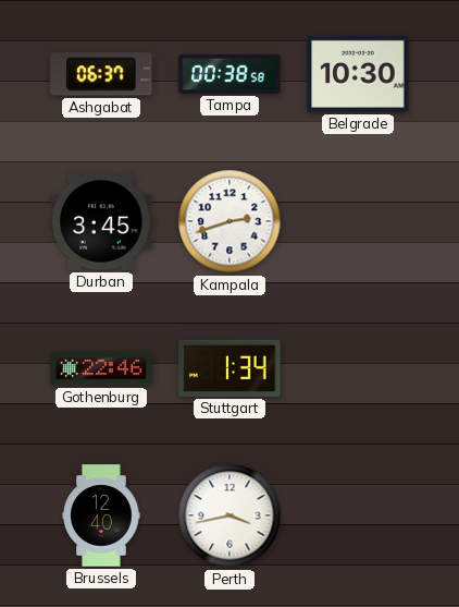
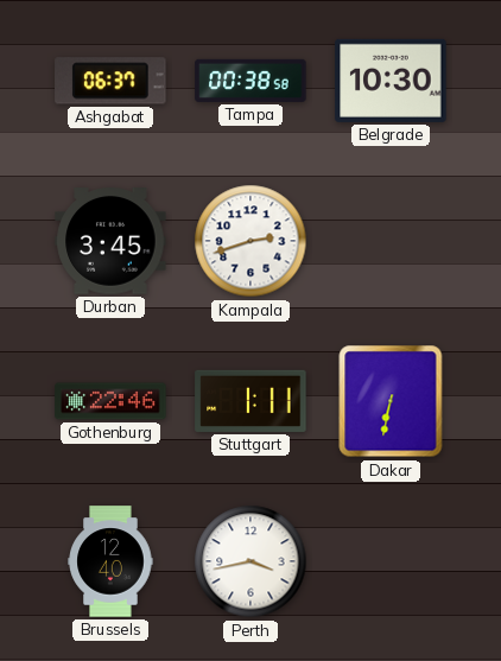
Stuttgart: 1:34 -> 1:11
Dakar: none -> 6:32
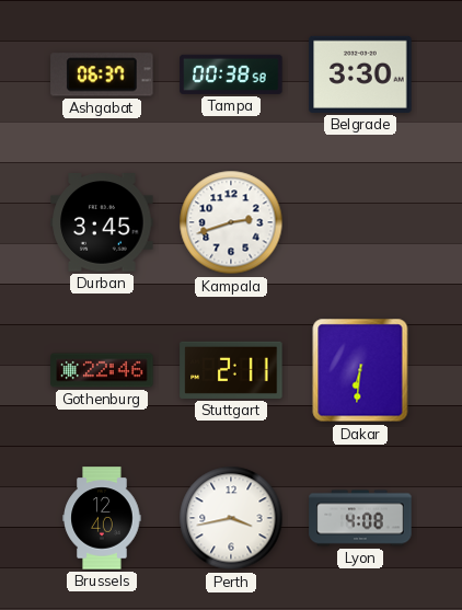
Belgrade: 10:30 -> 3:30
Stuttgart: 1:11 -> 2:11
Dakar: 6:32 -> 6:31
Lyon: none -> 4:08
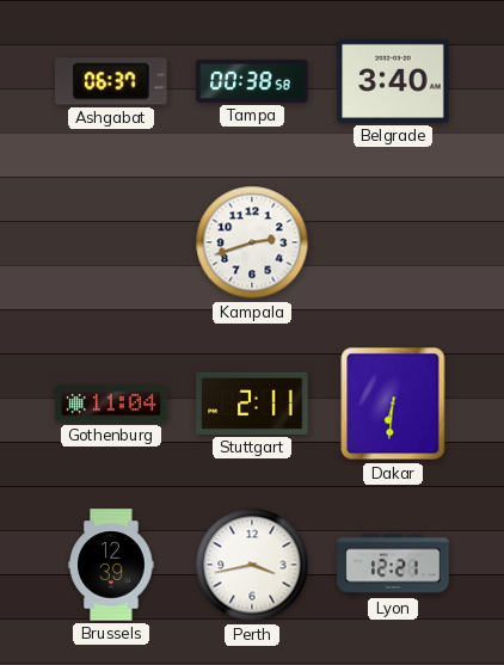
Belgrade: 3:30 -> 3:40
Durban: 3:45 -> none
Gothenburg: 22:46 -> 11:04
Brussels: 12:40 -> 12:39
Lyon: 4:08 -> 12:21
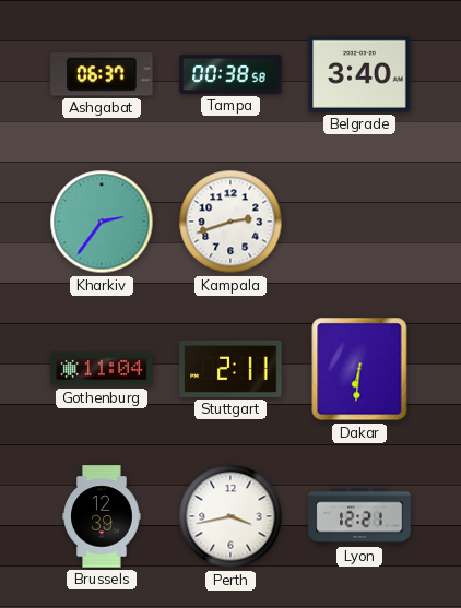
Kharkiv: none -> 2:36
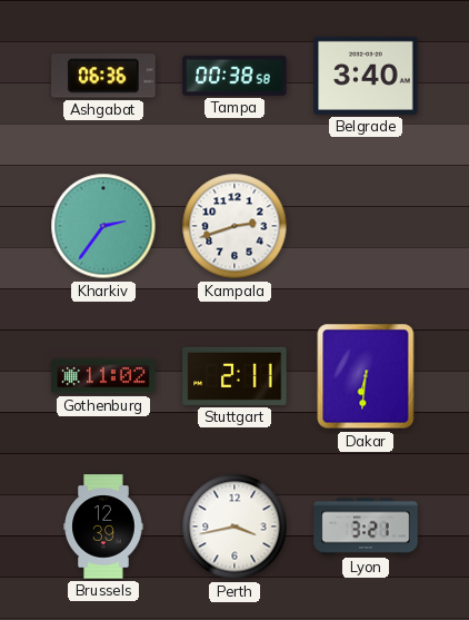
Ashgabat: 06:37 -> 06:36
Gothenburg: 11:04 -> 11:02
Lyon: 12:21 -> 3:21
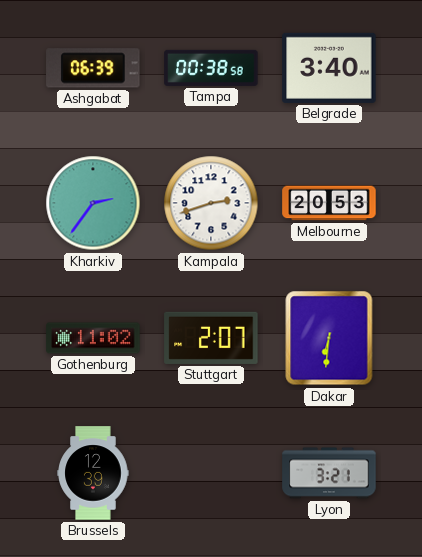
Ashgabat: 06:36 -> 06:39
Melbourne: none -> 20:53
Stuttgart: 2:11 -> 2:07
Perth: 3:43 -> none
